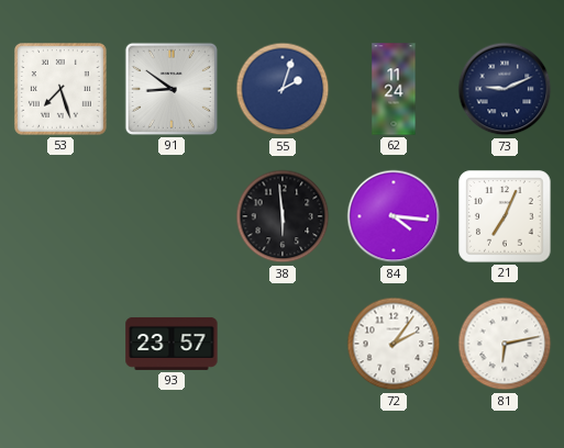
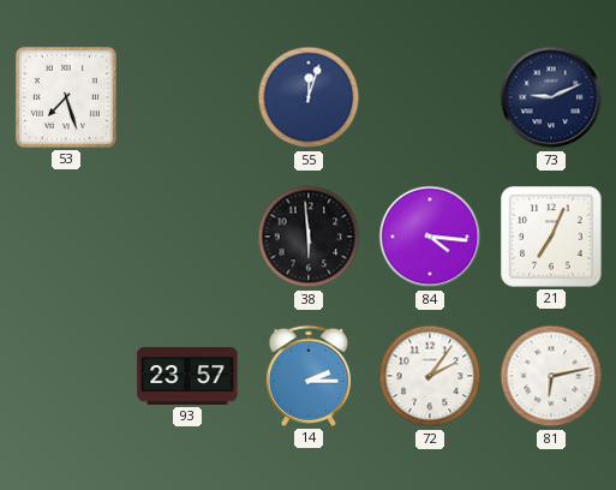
91: 8:51 -> none
55: 2:03 -> 12:03
62: 11:24 -> none
14: none -> 2:15
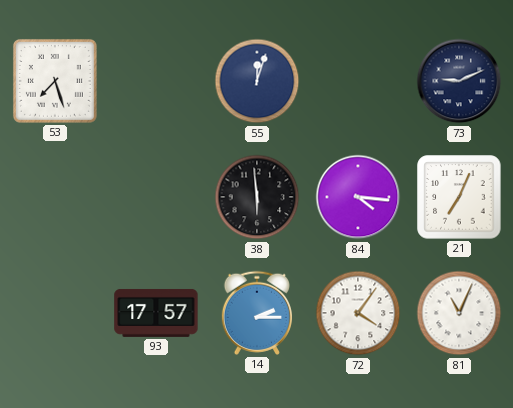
93: 23:57 -> 17:57
72: 2:06 -> 4:06
81: 6:13 -> 11:04
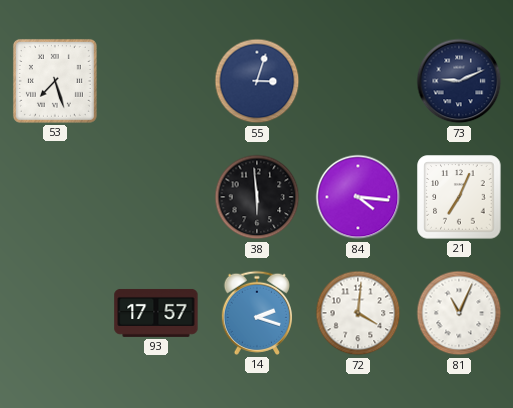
55: 12:03 -> 3:03
14: 2:15 -> 2:18
72: 4:06 -> 4:01
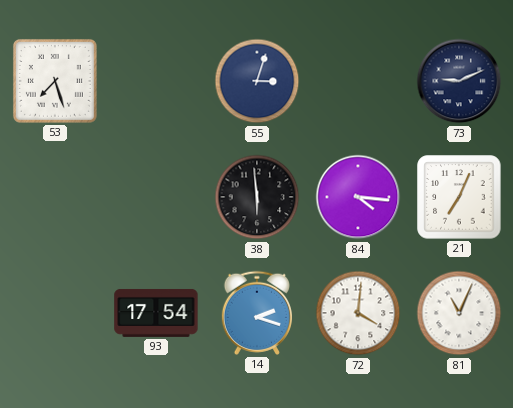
93: 17:57 -> 17:54
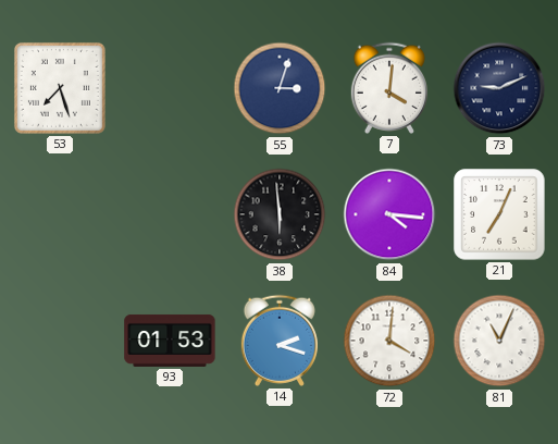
7: none -> 4:01
93: 17:54 -> 01:53
